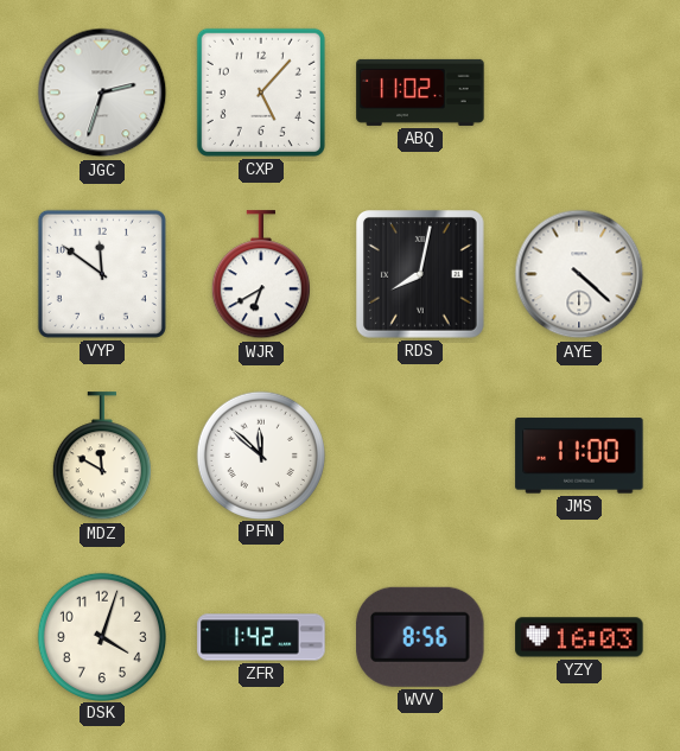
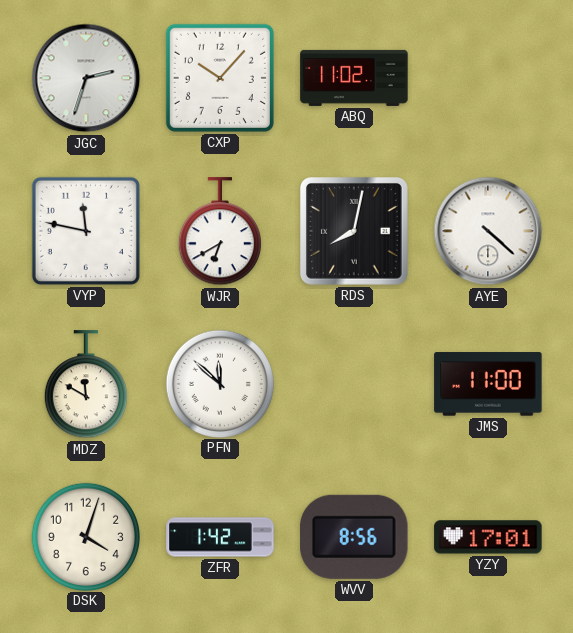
CXP: 5:07 -> 10:07
VYP: 11:51 -> 11:47
YZY: 16:03 -> 17:01
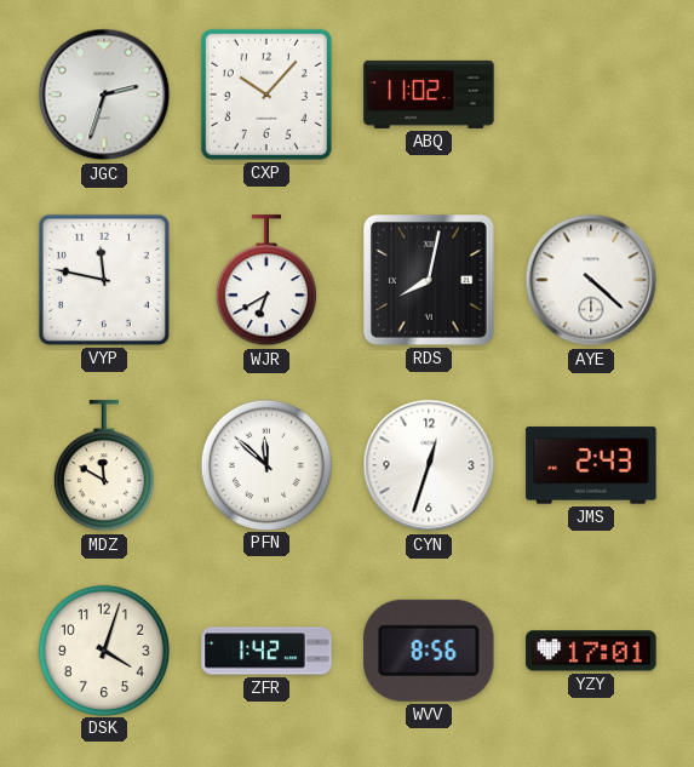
CYN: none -> 12:33
JMS: 11:00 -> 2:43
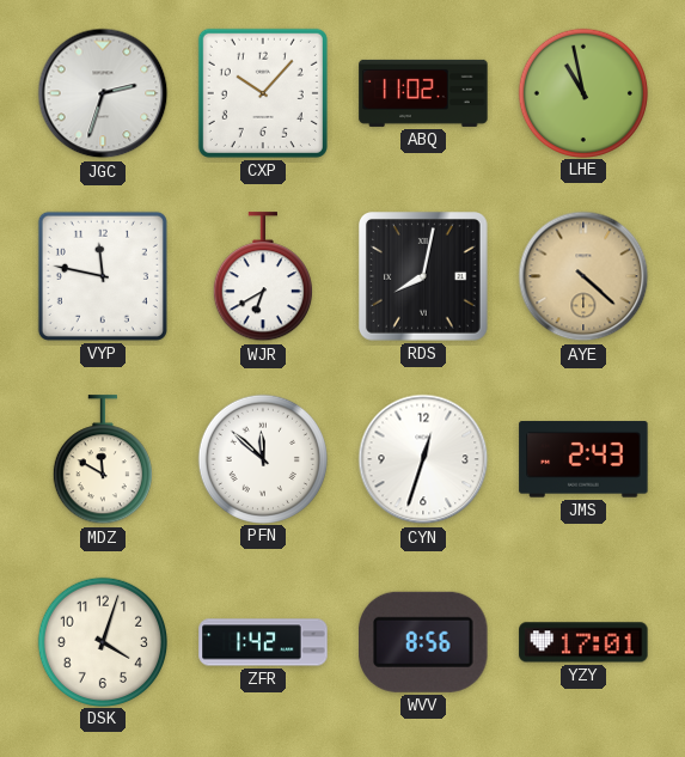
LHE: none -> 10:58
AYE dial: white -> champagne
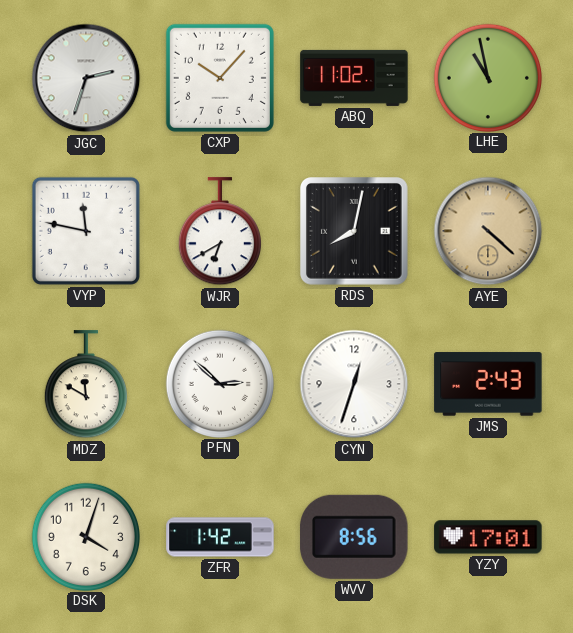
PFN: 11:52 -> 2:52
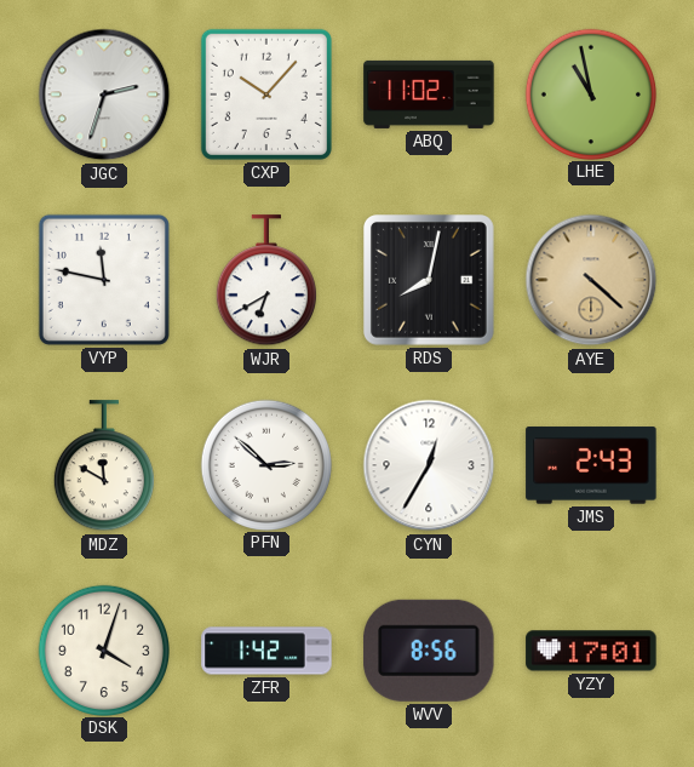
CYN: 12:33 -> 12:35
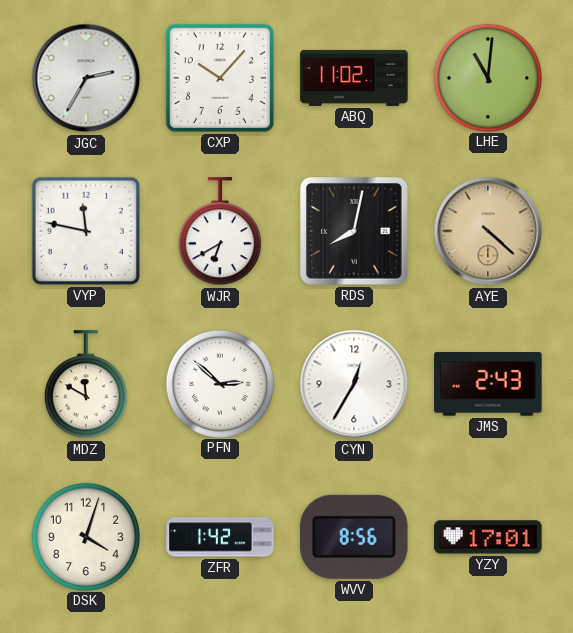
JGC: 2:33 -> 2:35
LHE: 10:58 -> 11:01
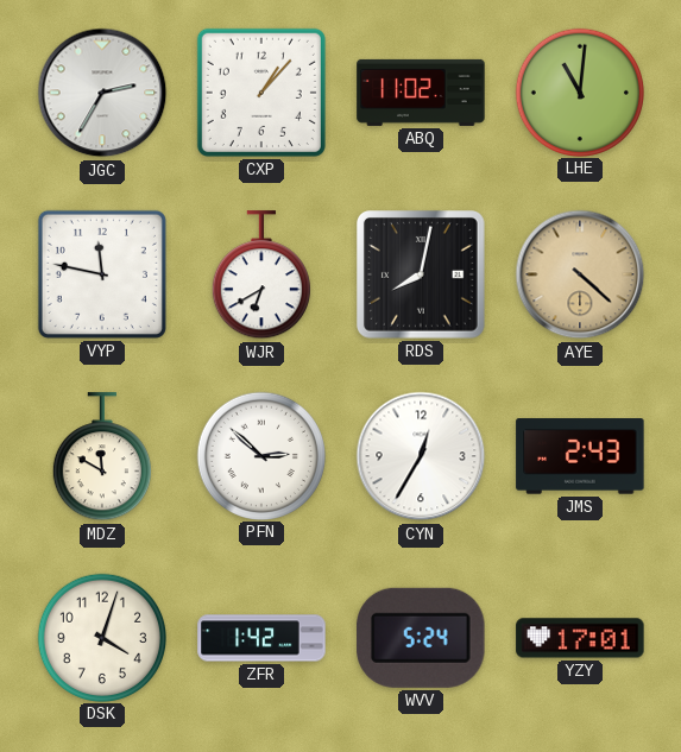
CXP: 10:07 -> 1:07
WVV: 8:56 -> 5:24
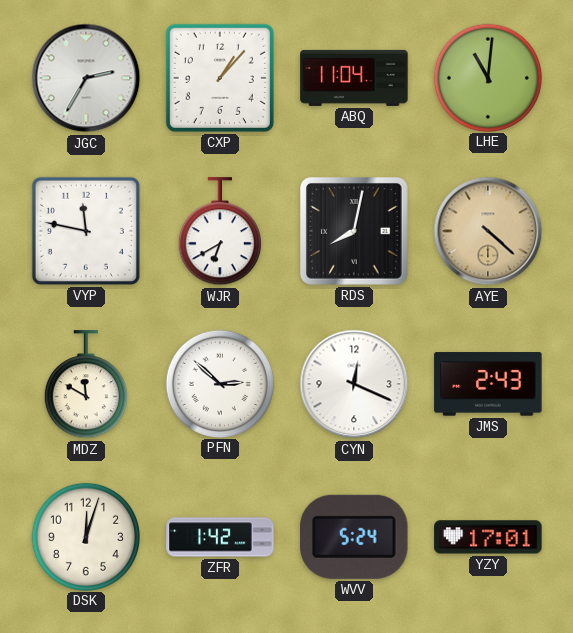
ABQ: 11:02 -> 11:04
CYN: 12:35 -> 12:19
DSK: 4:03 -> 12:03
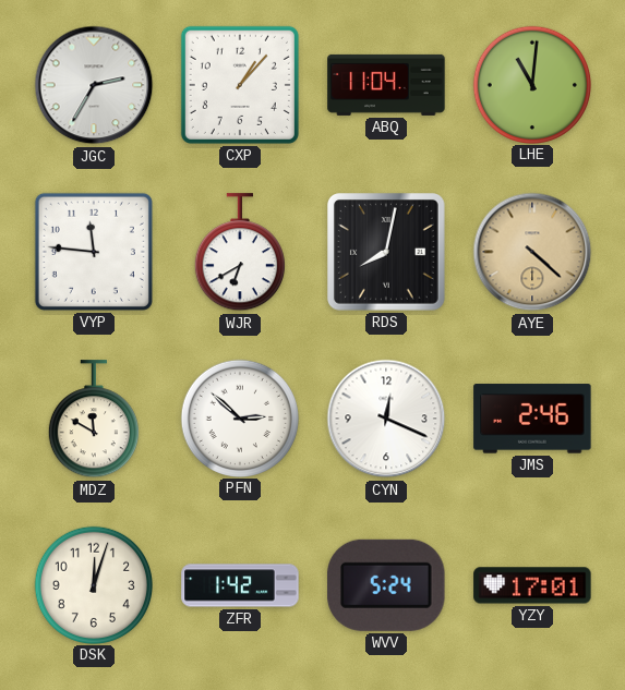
VYP: 11:47 -> 11:46
JMS: 2:43 -> 2:46
